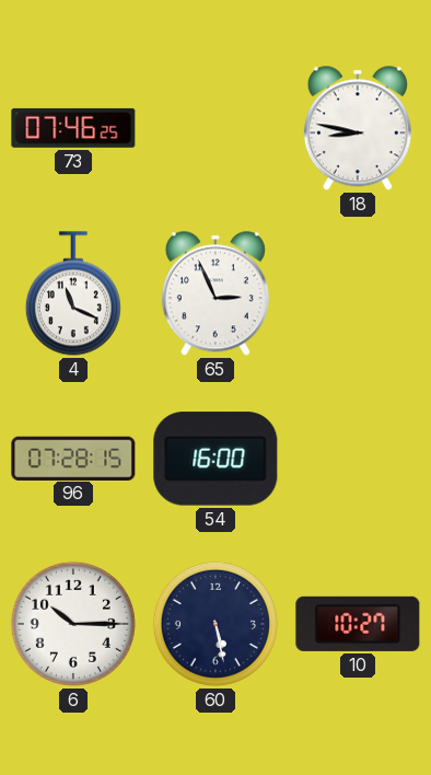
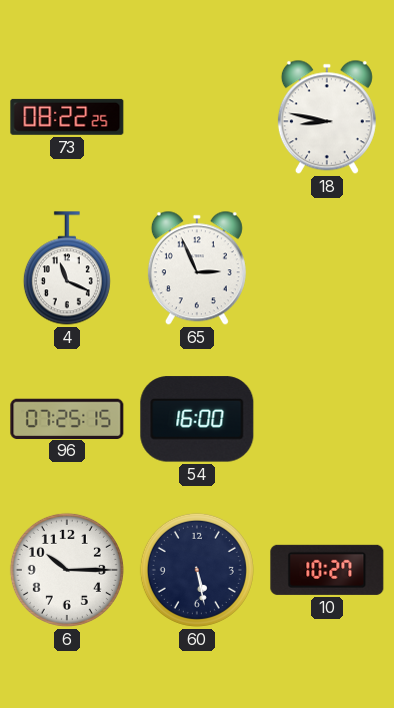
73: 07:46 -> 08:22
96: 07:28 -> 07:25
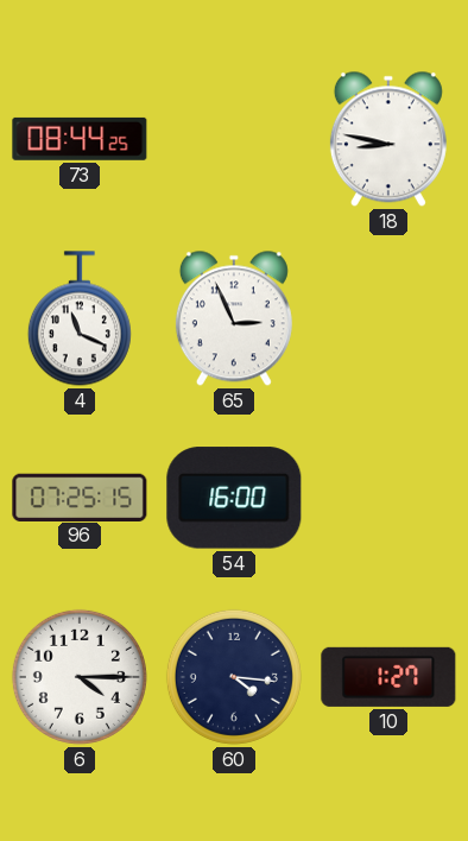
73: 08:22 -> 08:44
6: 10:15 -> 4:15
60: 5:28 -> 4:16
10: 10:27 -> 1:27
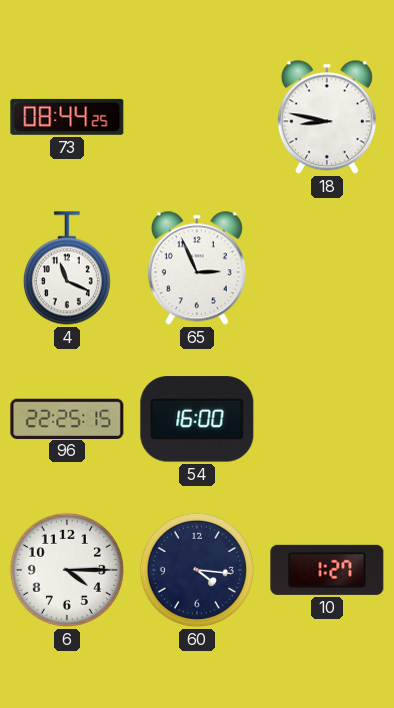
96: 07:25 -> 22:25
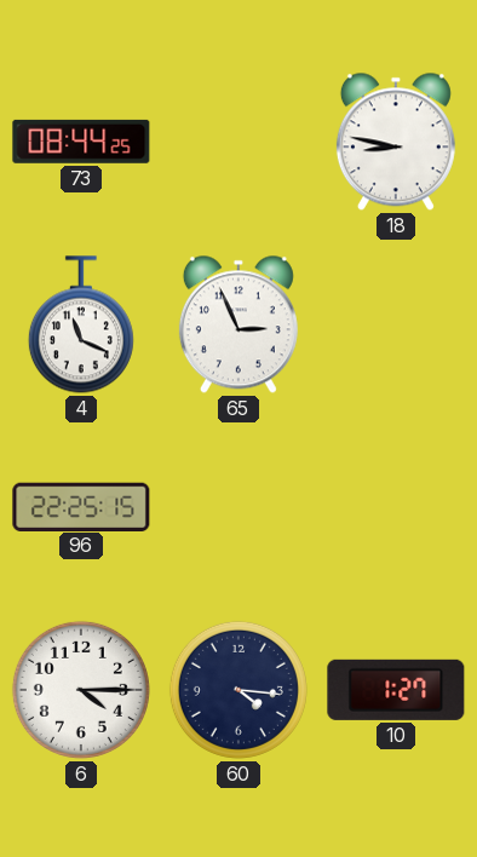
54: 16:00 -> none
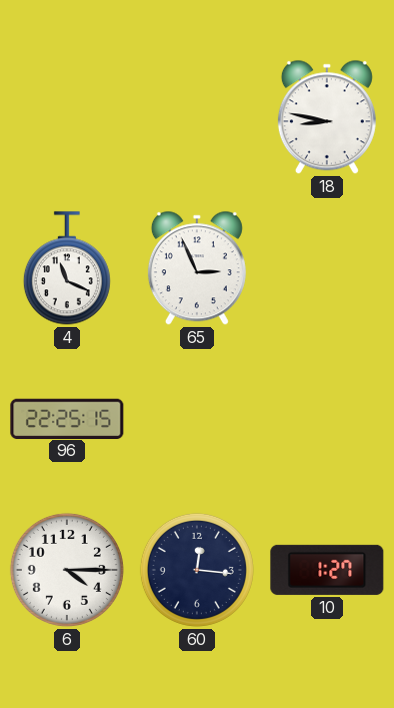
73: 08:44 -> none
60: 4:16 -> 12:16
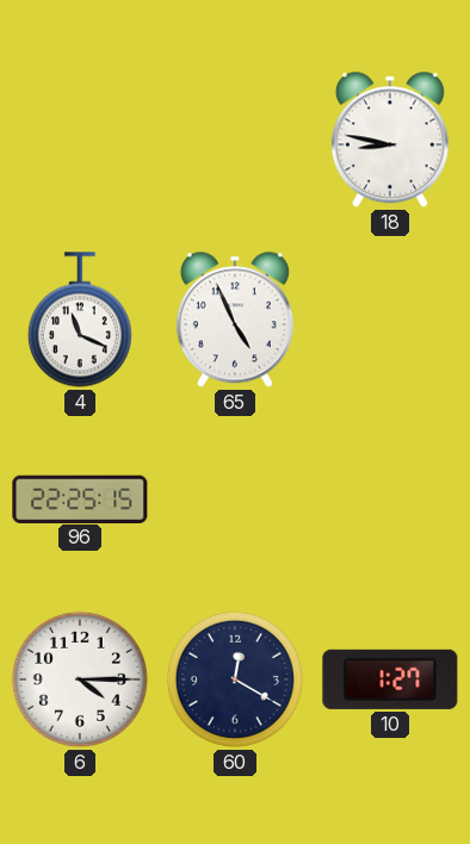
65: 2:56 -> 4:56
60: 12:16 -> 12:20
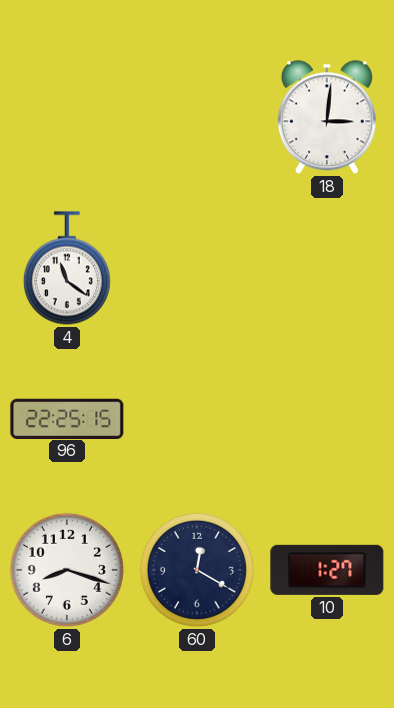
18: 8:47 -> 3:01
4: 11:19 -> 11:21
65: 4:56 -> none
6: 4:15 -> 8:18
